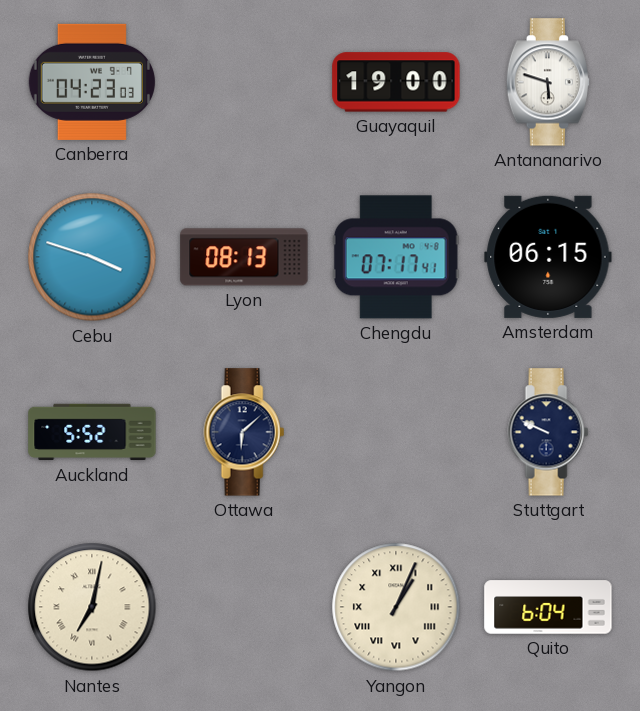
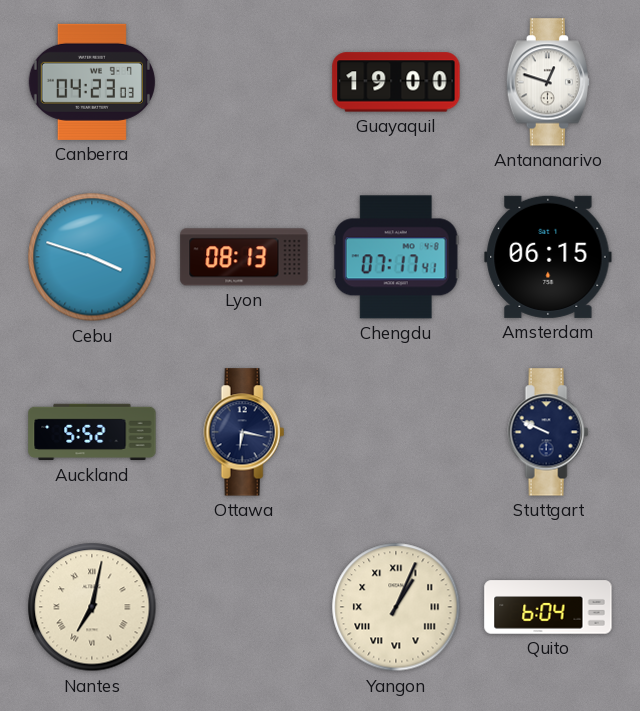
Antananarivo: 5:48 -> 12:48
Ottawa: 6:08 -> 6:17
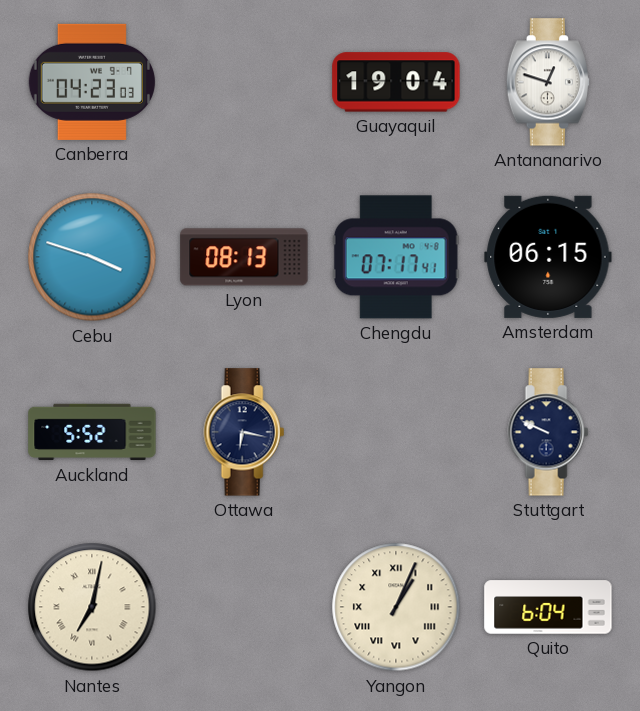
Guayaquil: 19:00 -> 19:04
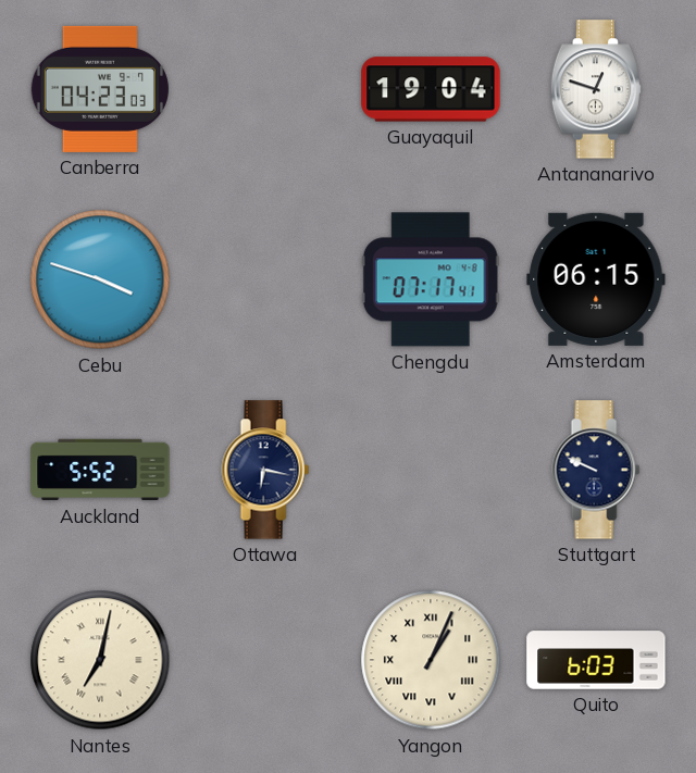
Lyon: 08:13 -> none
Quito: 6:04 -> 6:03
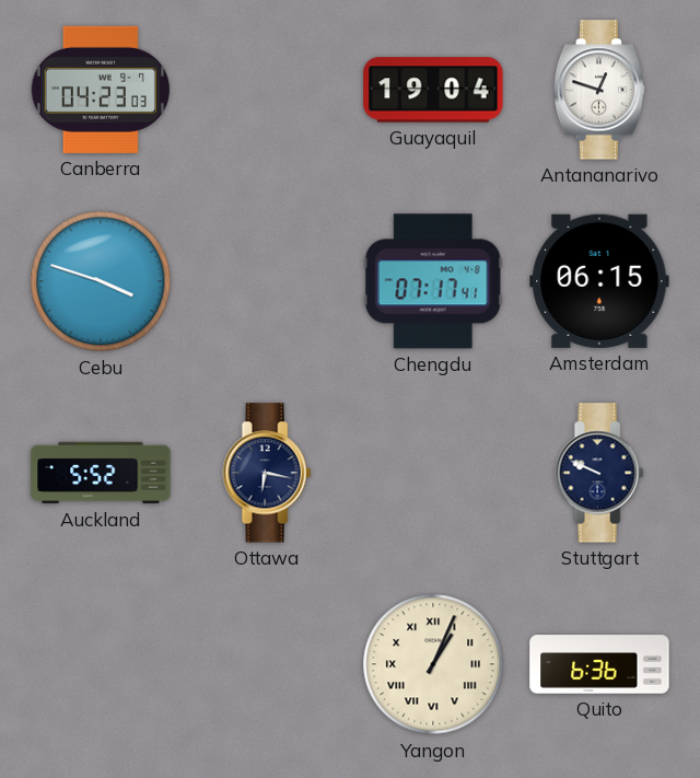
Nantes: 7:02 -> none
Quito: 6:03 -> 6:36
